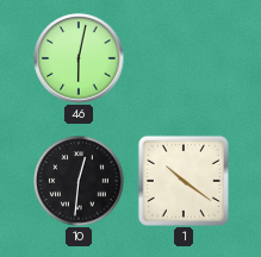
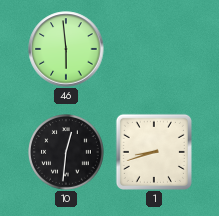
46: 6:02 -> 5:59
1: 10:21 -> 8:42
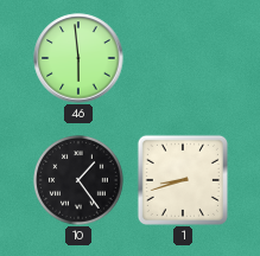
10: 12:31 -> 1:24
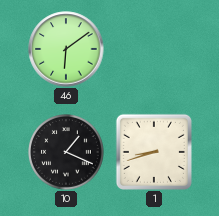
46: 5:59 -> 6:09
10: 1:24 -> 1:19
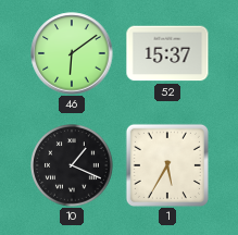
52: none -> 15:37
1: 8:42 -> 5:35
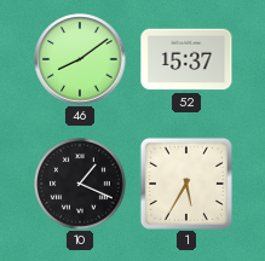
46: 6:09 -> 8:09
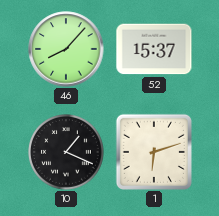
46: 8:09 -> 8:07
1: 5:35 -> 6:12
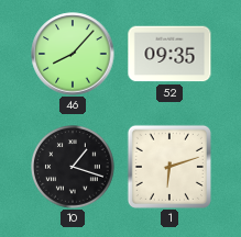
52: 15:37 -> 09:35
10: 1:19 -> 1:18
